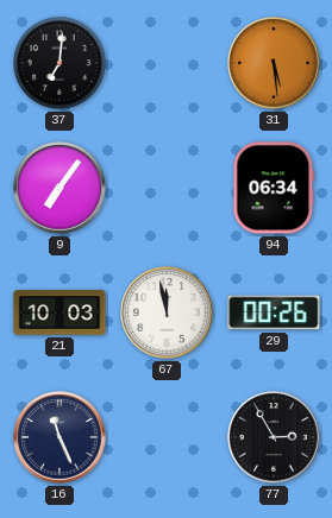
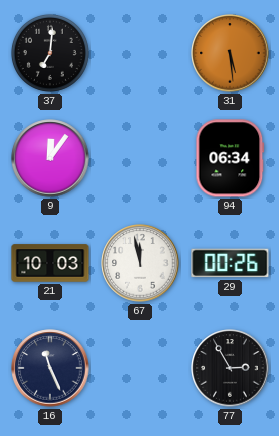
9: 7:06 -> 12:06
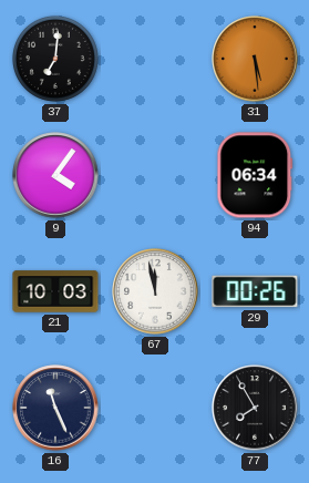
9: 12:06 -> 4:06
77: 2:55 -> 7:55
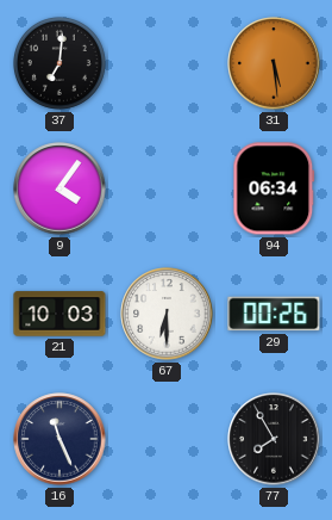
67: 11:58 -> 6:30
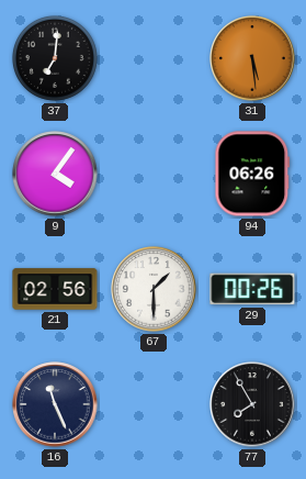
94: 06:34 -> 06:26
21: 10:03 -> 02:56
67: 6:30 -> 1:30
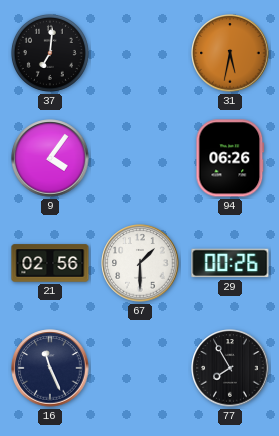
31: 5:29 -> 5:32
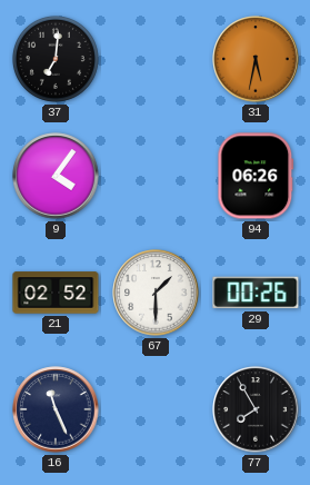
21: 02:56 -> 02:52
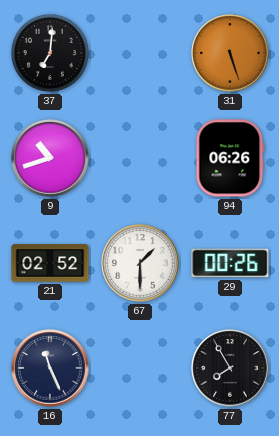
31: 5:32 -> 5:27
9: 4:06 -> 10:42
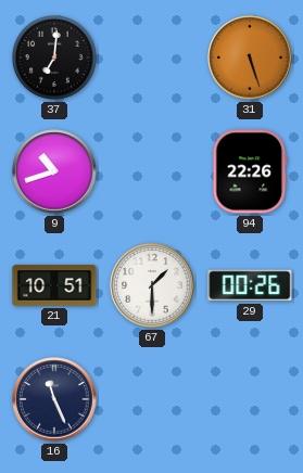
94: 06:26 -> 22:26
21: 02:52 -> 10:51
77: 7:55 -> none
